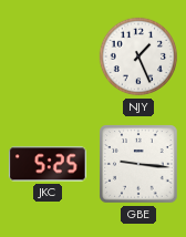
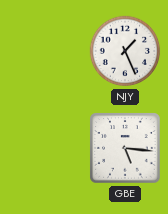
JKC: 5:25 -> none
GBE: 9:16 -> 5:16
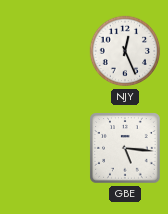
NJY: 1:26 -> 12:26
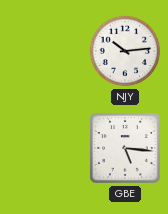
NJY: 12:26 -> 10:14
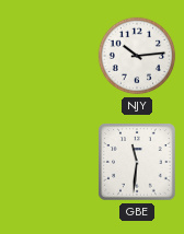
GBE: 5:16 -> 11:31
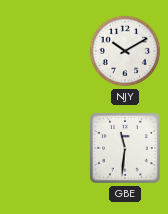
NJY: 10:14 -> 10:10
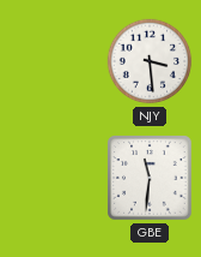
NJY: 10:10 -> 3:29
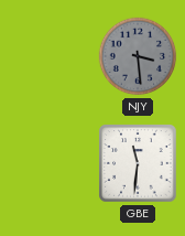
NJY dial: white -> grey
